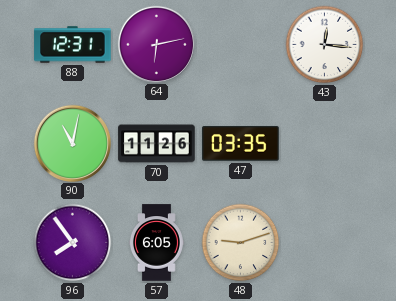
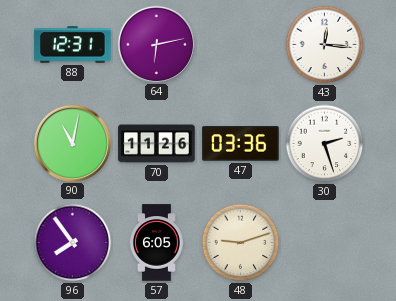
47: 03:35 -> 03:36
30: none -> 2:27
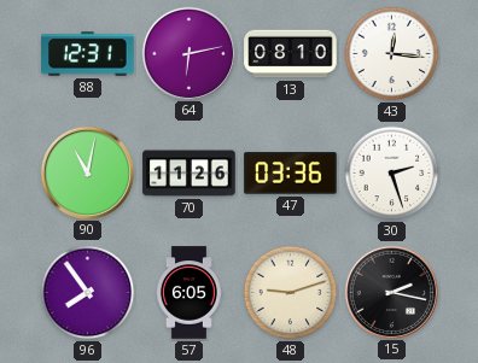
13: none -> 08:10
15: none -> 2:17
